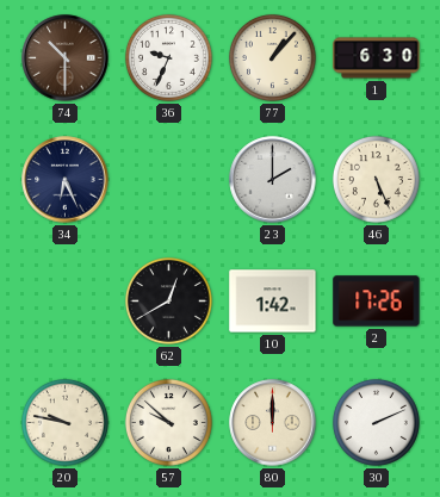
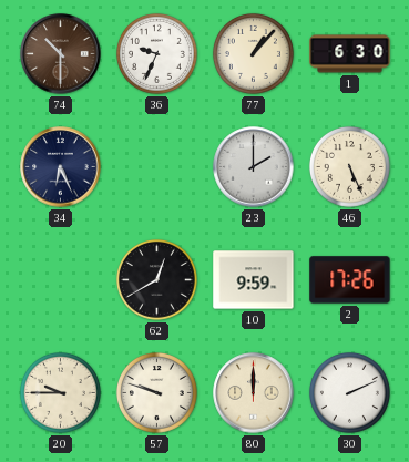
10: 1:42 -> 9:59
20: 9:47 -> 9:45
57: 9:52 -> 9:48
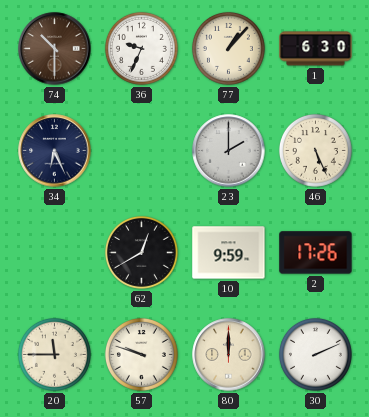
20: 9:45 -> 11:45
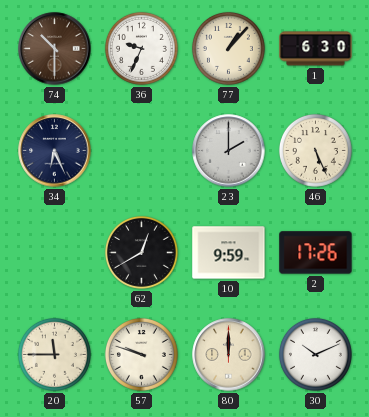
30: 2:11 -> 10:11
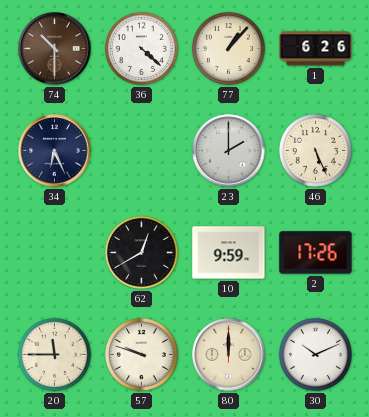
36: 9:34 -> 4:22
1: 6:30 -> 6:26
